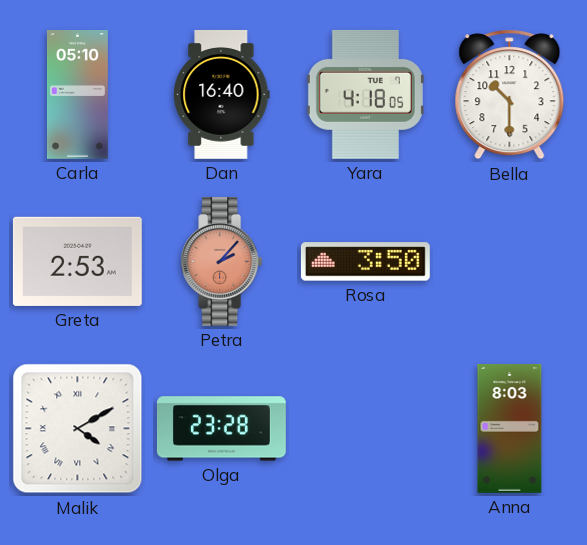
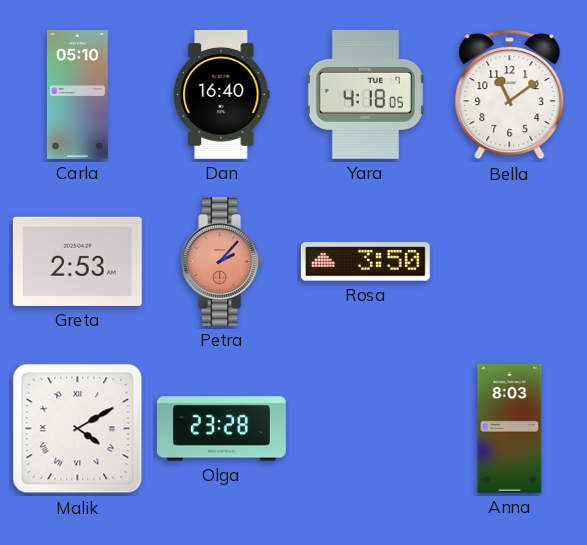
Bella: 10:30 -> 11:09
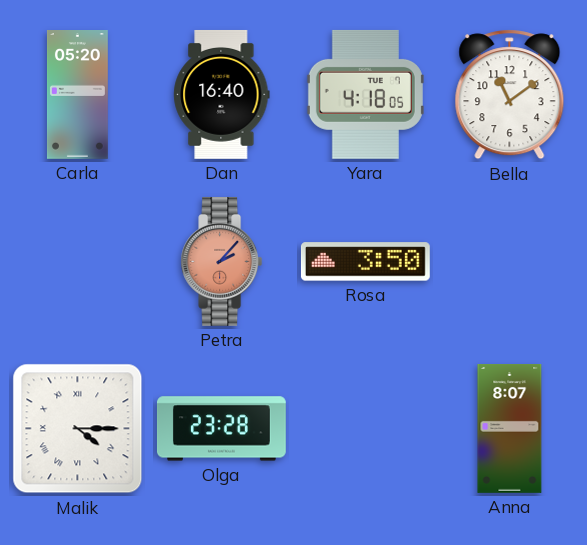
Carla: 05:10 -> 05:20
Greta: 2:53 -> none
Malik: 4:10 -> 4:15
Anna: 8:03 -> 8:07
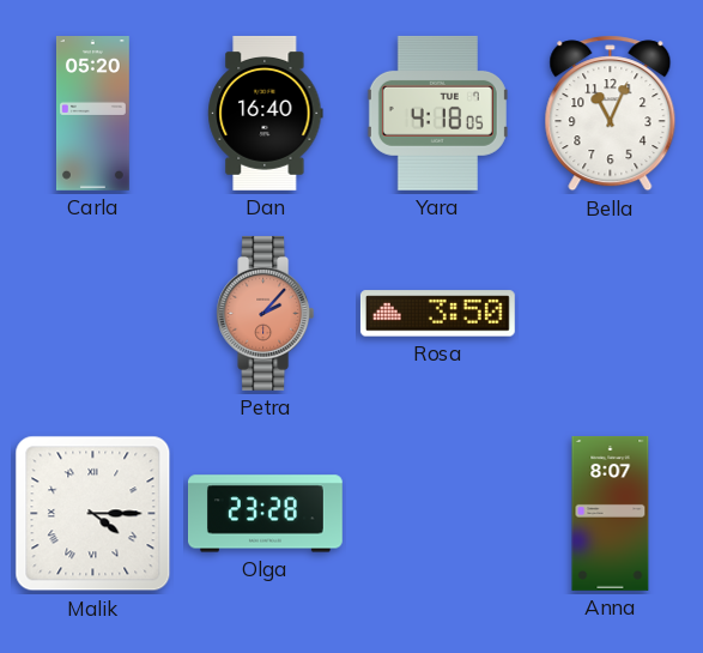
Bella: 11:09 -> 11:04
